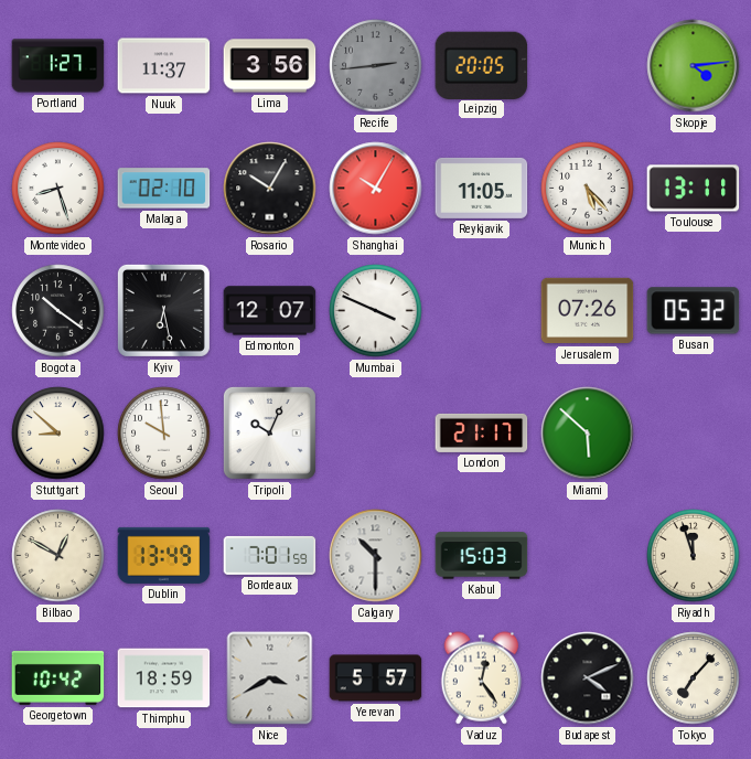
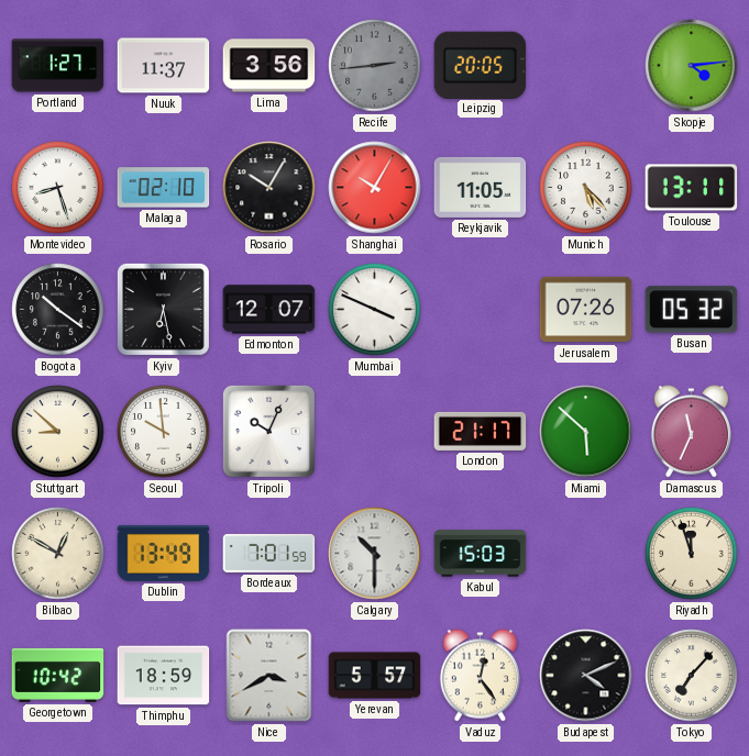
Damascus: none -> 11:34
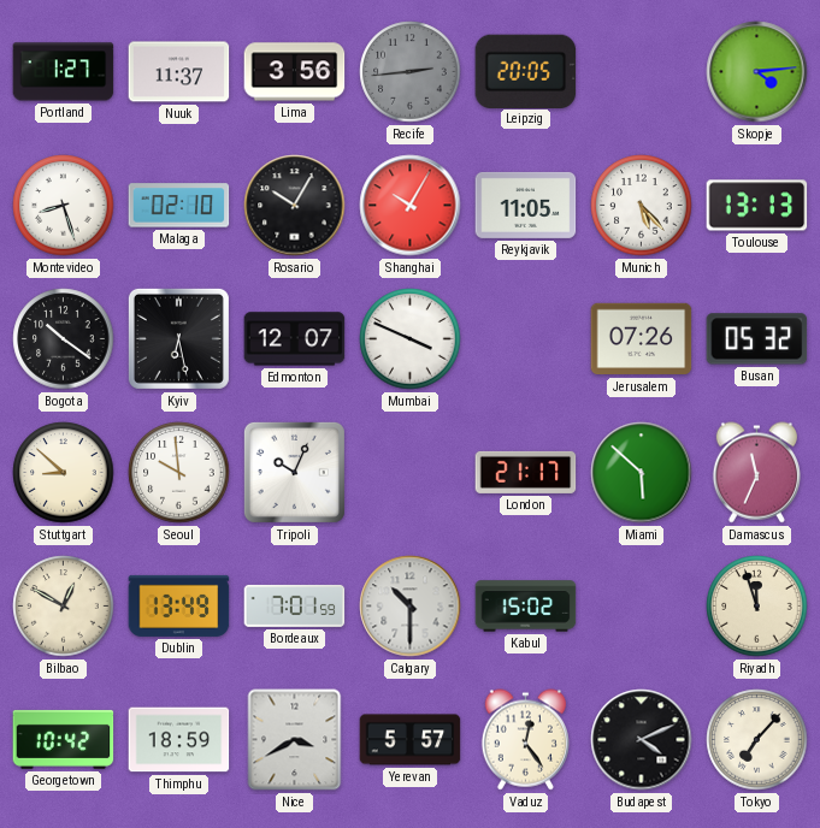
Toulouse: 13:11 -> 13:13
Kabul: 15:03 -> 15:02
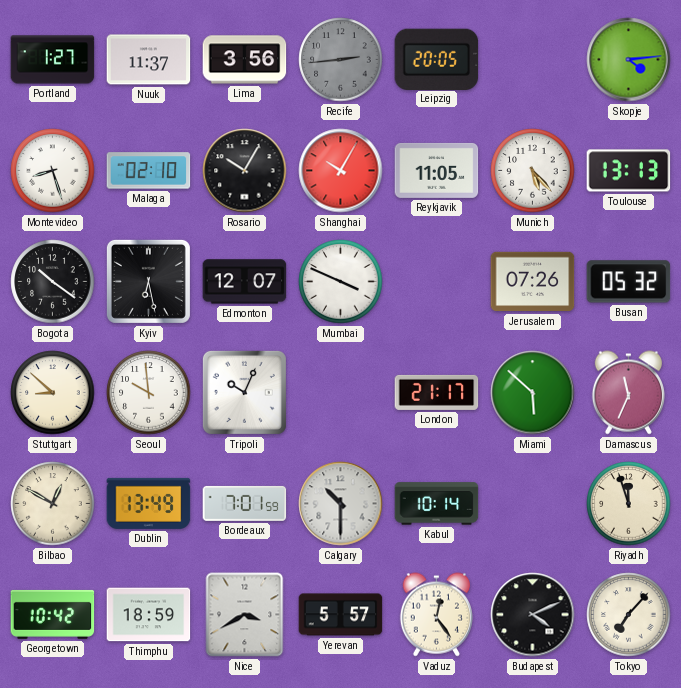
Kabul: 15:02 -> 10:14
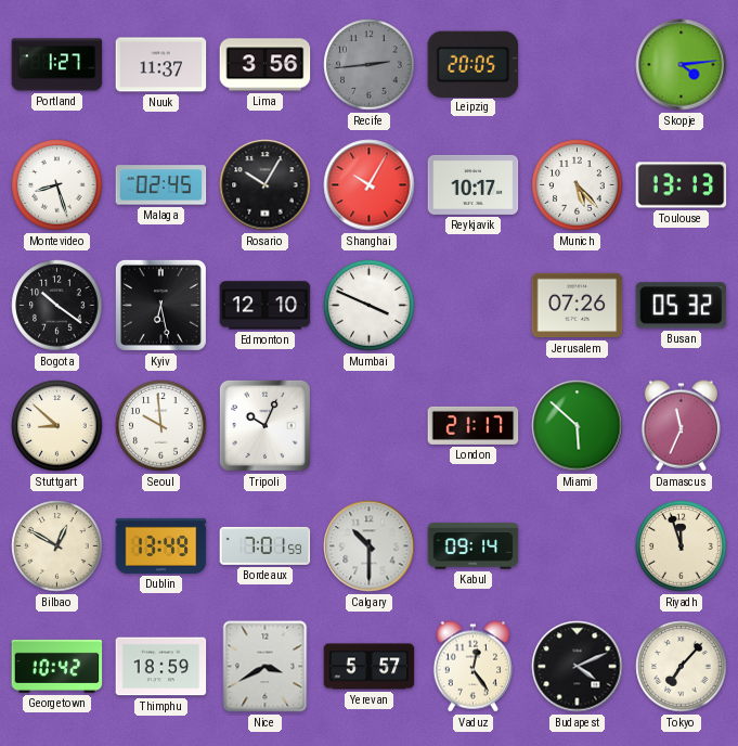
Malaga: 02:10 -> 02:45
Reykjavik: 11:05 -> 10:17
Edmonton: 12:07 -> 12:10
Kabul: 10:14 -> 09:14
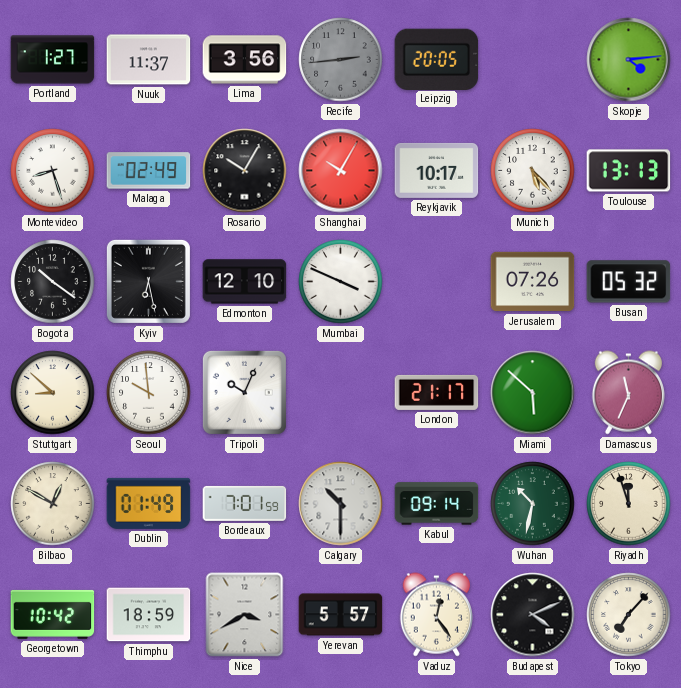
Malaga: 02:45 -> 02:49
Dublin: 13:49 -> 01:49
Wuhan: none -> 10:32
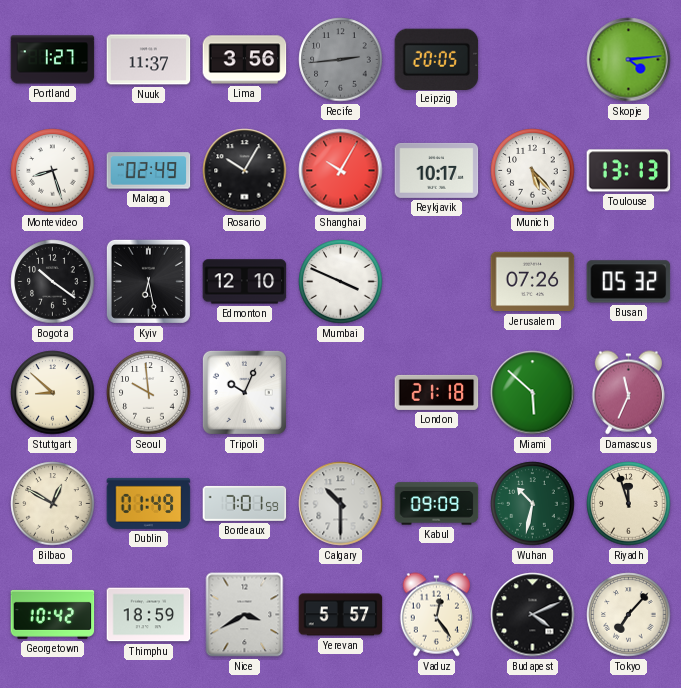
London: 21:17 -> 21:18
Kabul: 09:14 -> 09:09
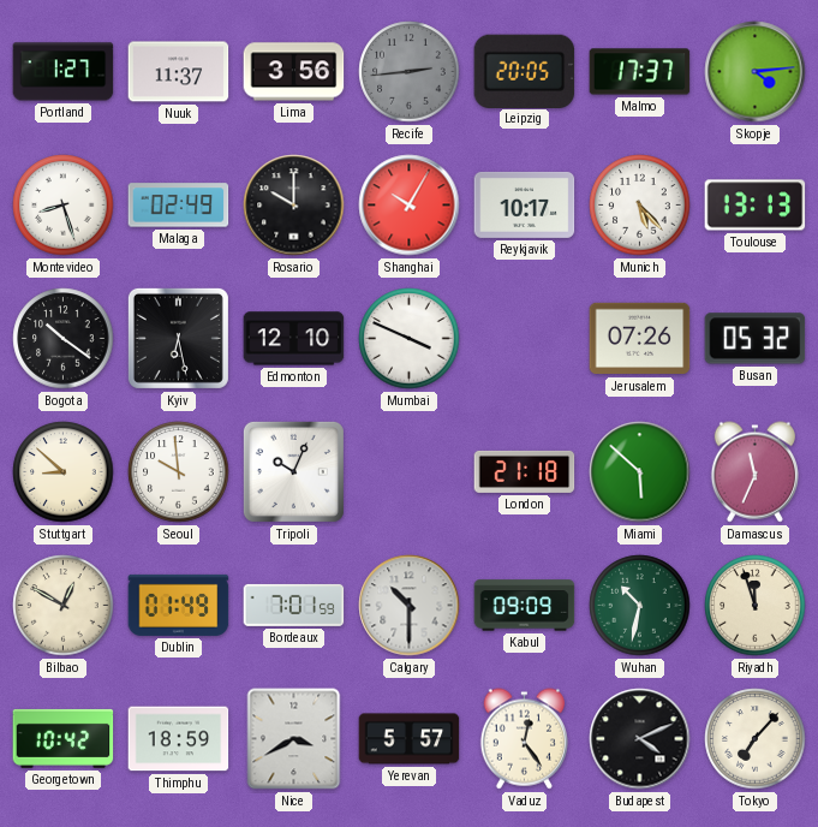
Malmo: none -> 17:37
Rosario: 10:05 -> 10:00
